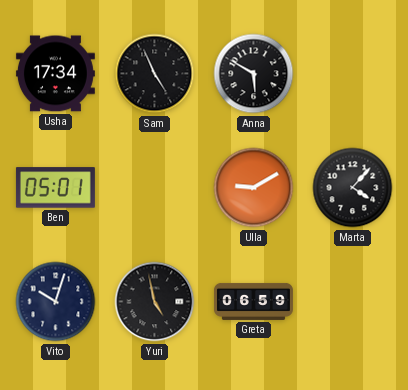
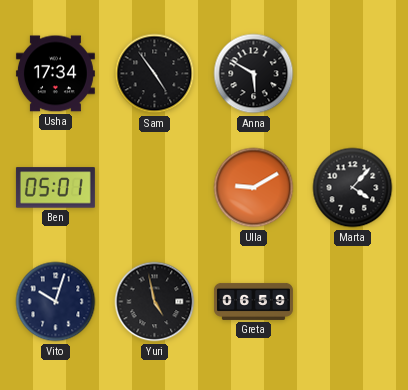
Sam: 4:56 -> 4:54
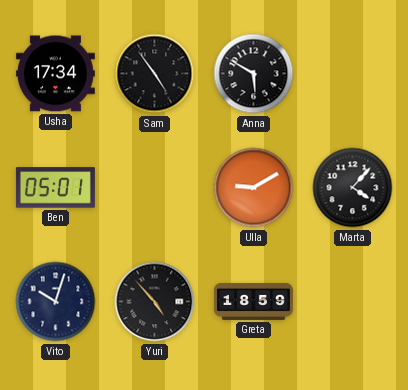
Yuri: 4:58 -> 4:53
Greta: 06:59 -> 18:59
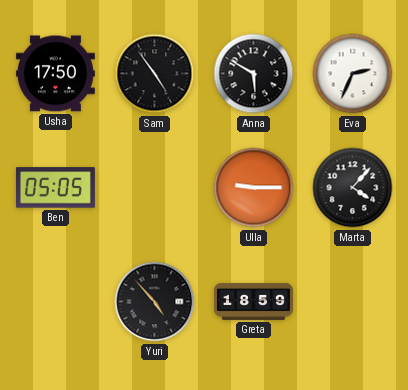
Usha: 17:34 -> 17:50
Eva: none -> 2:34
Ben: 05:01 -> 05:05
Ulla: 9:10 -> 9:15
Vito: 10:03 -> none
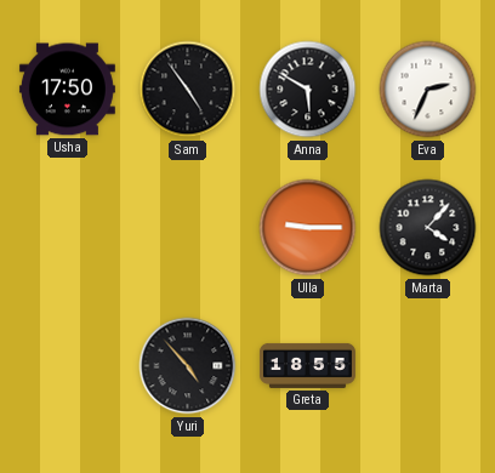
Ben: 05:05 -> none
Greta: 18:59 -> 18:55
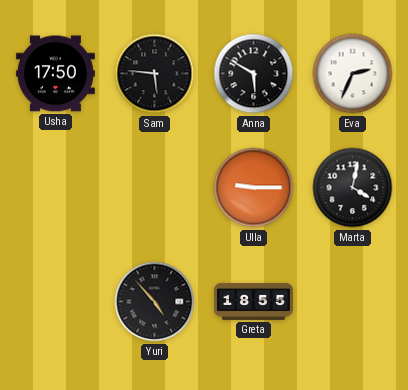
Sam: 4:54 -> 5:46
Marta: 4:07 -> 4:02
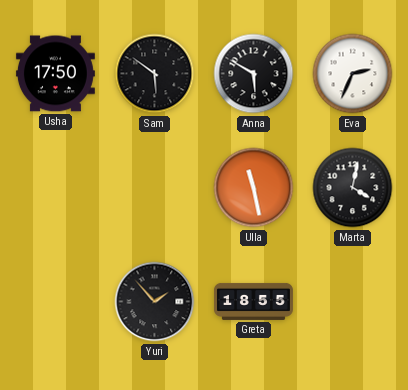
Sam: 5:46 -> 5:51
Ulla: 9:15 -> 11:28
Yuri: 4:53 -> 1:53
